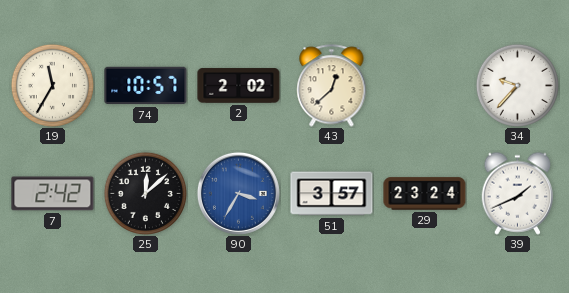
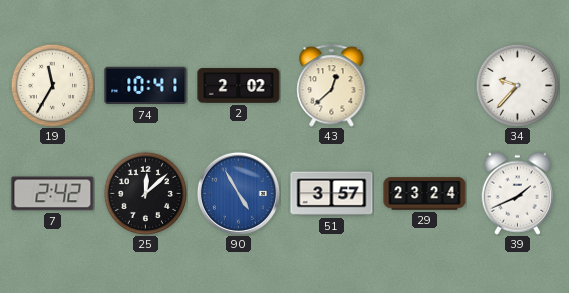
74: 10:57 -> 10:41
90: 3:35 -> 4:55
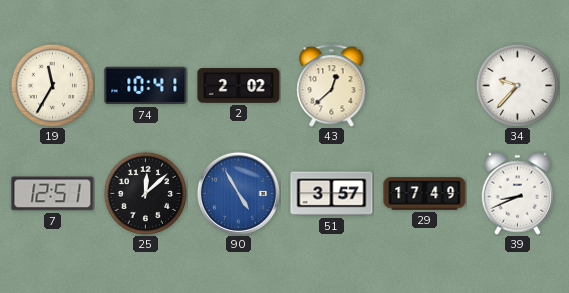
7: 2:42 -> 12:51
29: 23:24 -> 17:49
39: 1:41 -> 8:41
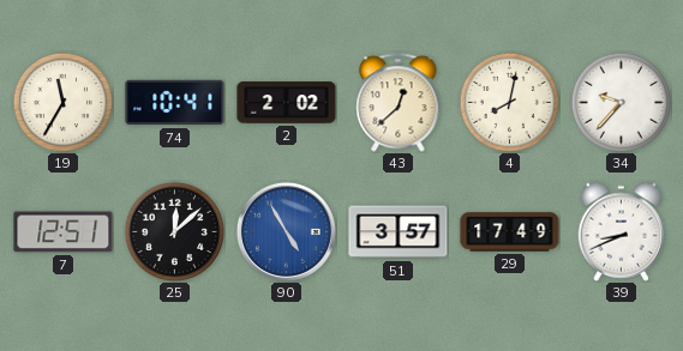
4: none -> 8:02
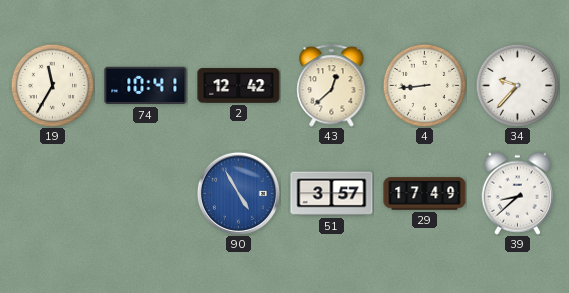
2: 2:02 -> 12:42
4: 8:02 -> 8:44
7: 12:51 -> none
25: 12:08 -> none
39: 8:41 -> 8:38
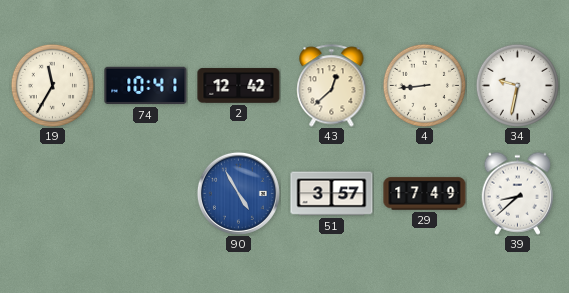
34: 9:37 -> 9:32
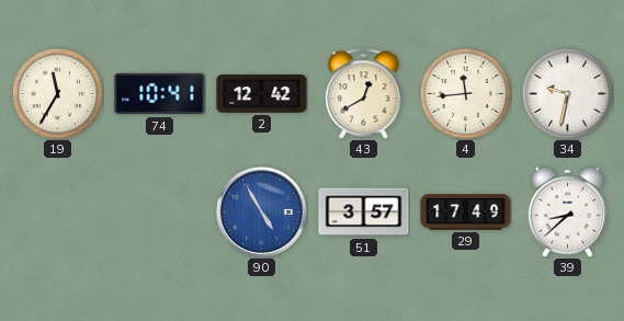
43: 12:38 -> 12:40
4: 8:44 -> 11:44
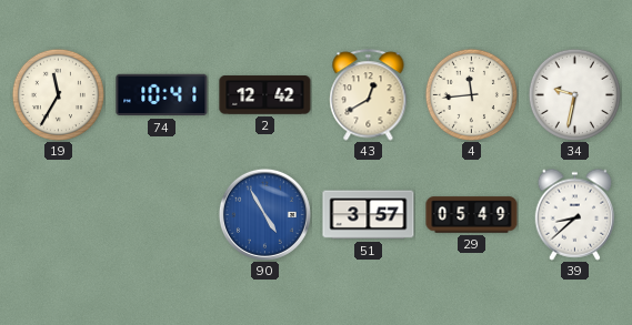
29: 17:49 -> 05:49
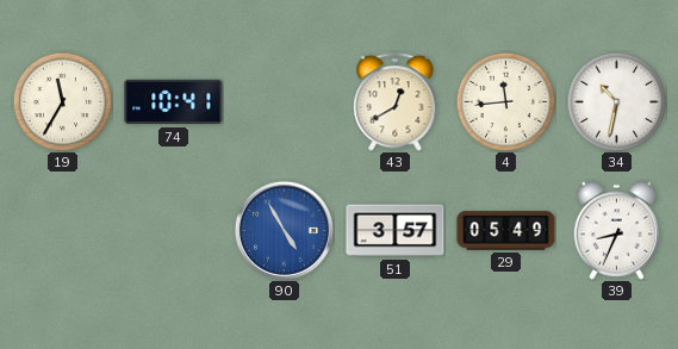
2: 12:42 -> none
34: 9:32 -> 10:32
39: 8:38 -> 8:34
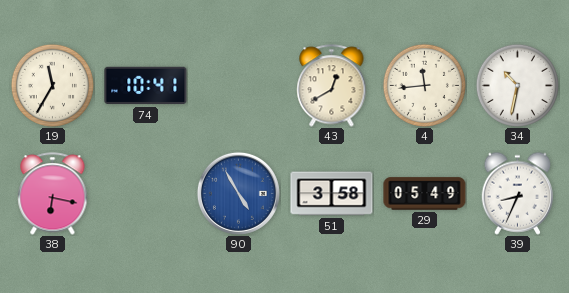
38: none -> 6:17
51: 3:57 -> 3:58
